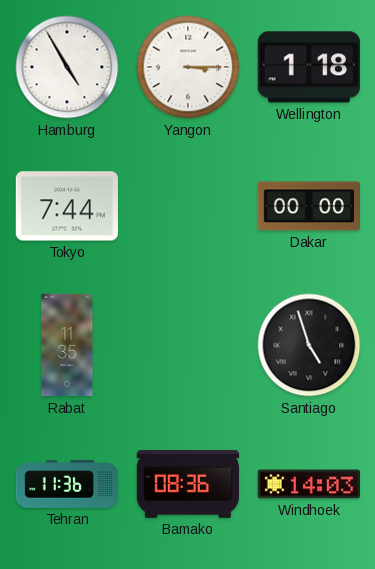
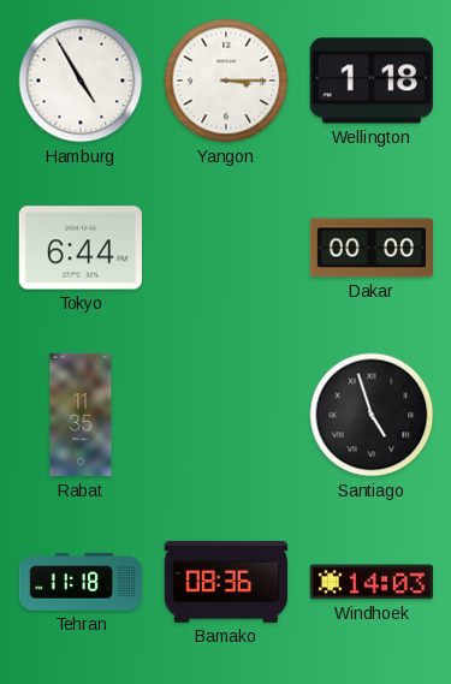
Tokyo: 7:44 -> 6:44
Tehran: 11:36 -> 11:18
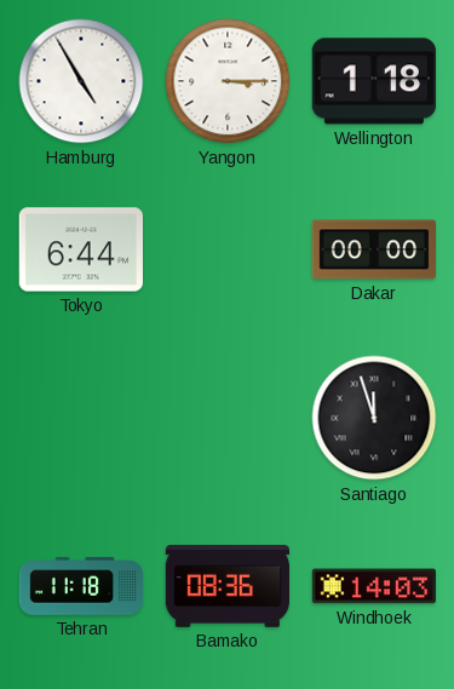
Rabat: 11:35 -> none
Santiago: 4:57 -> 11:57
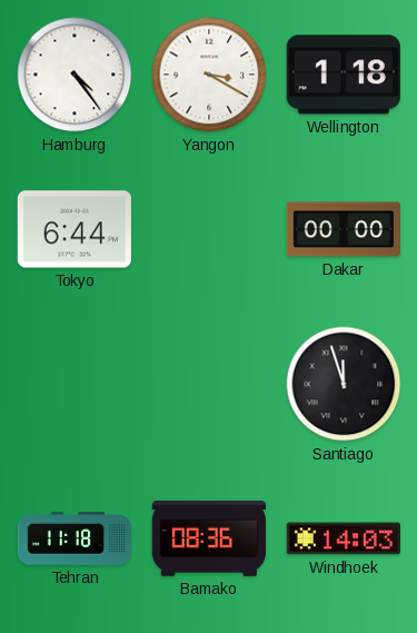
Hamburg: 4:55 -> 4:24
Yangon: 3:15 -> 3:20
